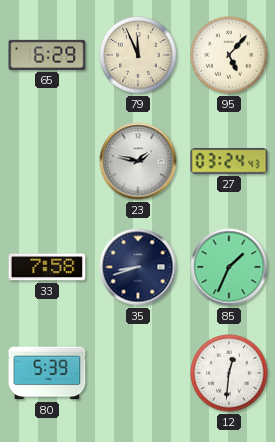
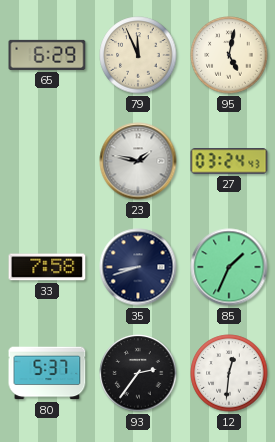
95: 5:07 -> 5:02
80: 5:39 -> 5:37
93: none -> 2:36
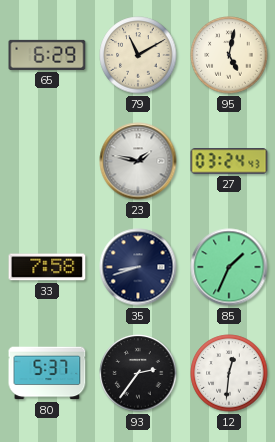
79: 11:56 -> 11:10
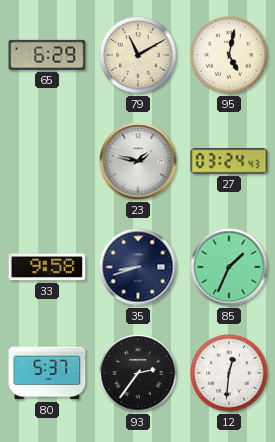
33: 7:58 -> 9:58
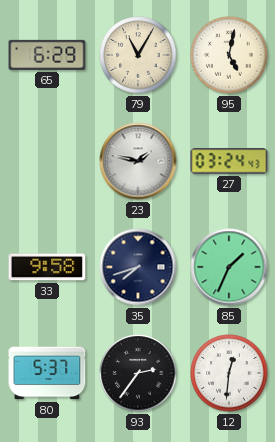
79: 11:10 -> 11:05
35: 8:42 -> 7:42
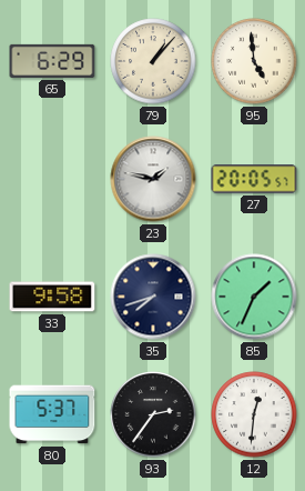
79: 11:05 -> 1:07
95: 5:02 -> 4:59
27: 03:24 -> 20:05
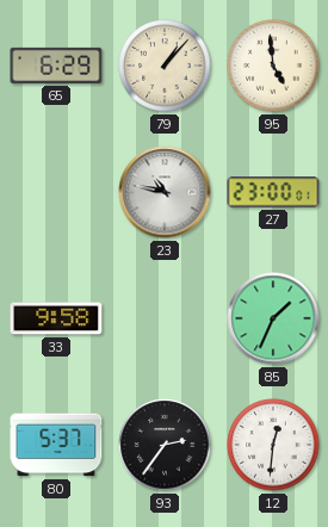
23: 1:47 -> 10:47
27: 20:05 -> 23:00
35: 7:42 -> none
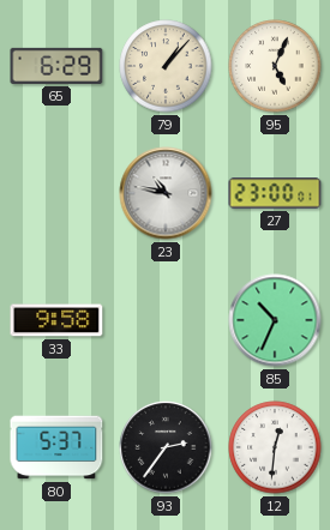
95: 4:59 -> 5:04
85: 1:34 -> 10:34
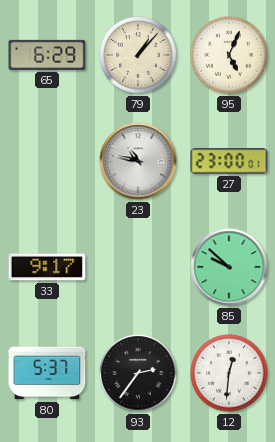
33: 9:58 -> 9:17
85: 10:34 -> 9:52
